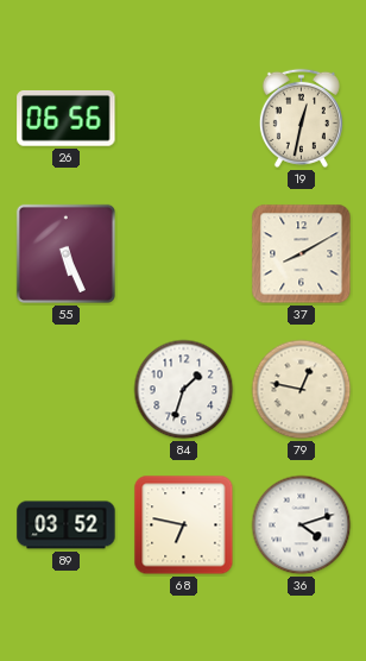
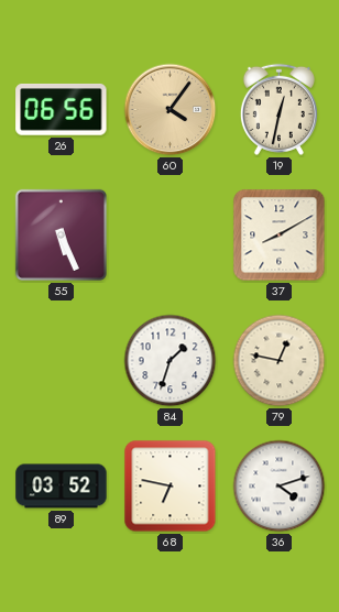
60: none -> 4:06
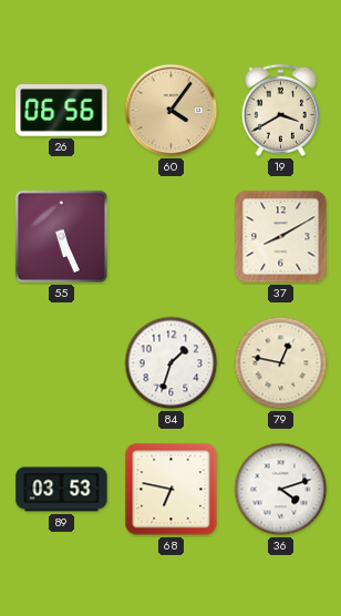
19: 12:32 -> 3:40
89: 03:52 -> 03:53
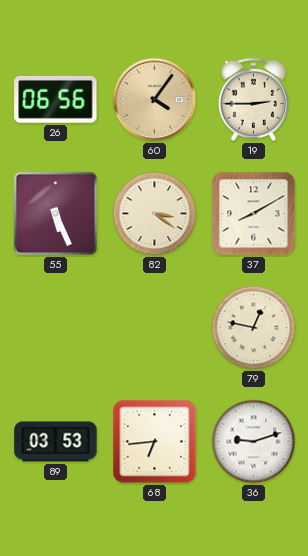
19: 3:40 -> 2:45
82: none -> 3:21
84: 1:33 -> none
68: 6:47 -> 6:44
36: 4:12 -> 9:12
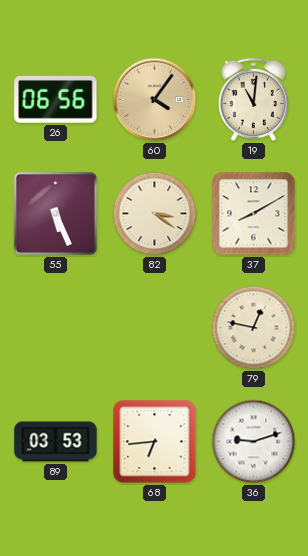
19: 2:45 -> 11:01
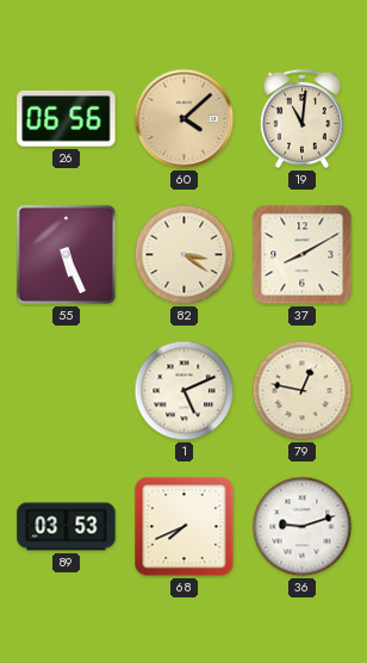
60: 4:06 -> 4:08
1: none -> 5:11
68: 6:44 -> 7:41
